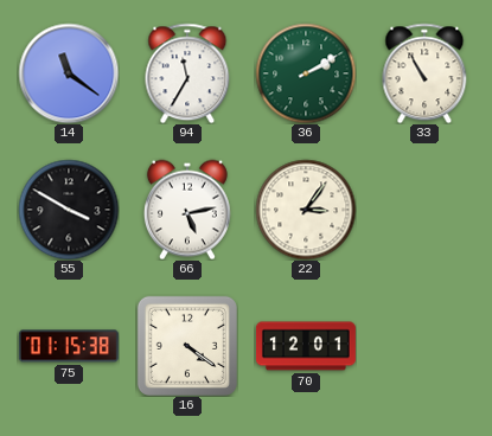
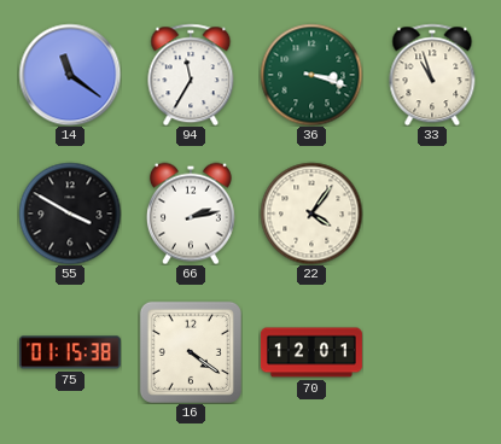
36: 2:10 -> 3:18
33: 10:55 -> 10:57
66: 5:13 -> 2:13
22: 3:06 -> 4:06
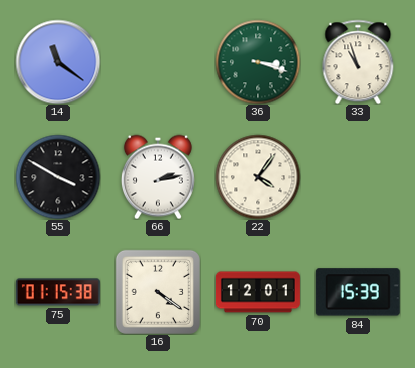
94: 11:35 -> none
84: none -> 15:39
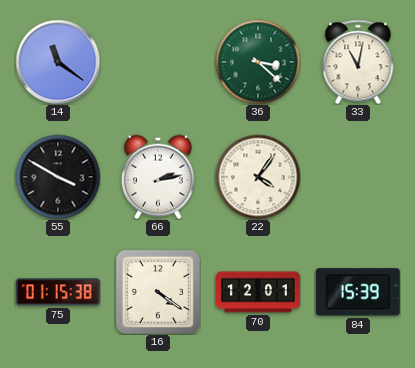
36: 3:18 -> 3:22
33: 10:57 -> 11:02
